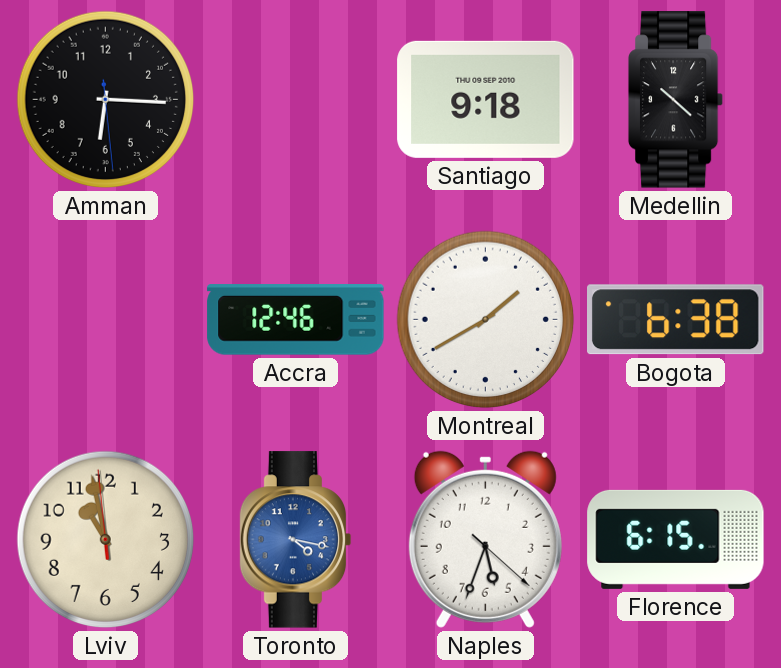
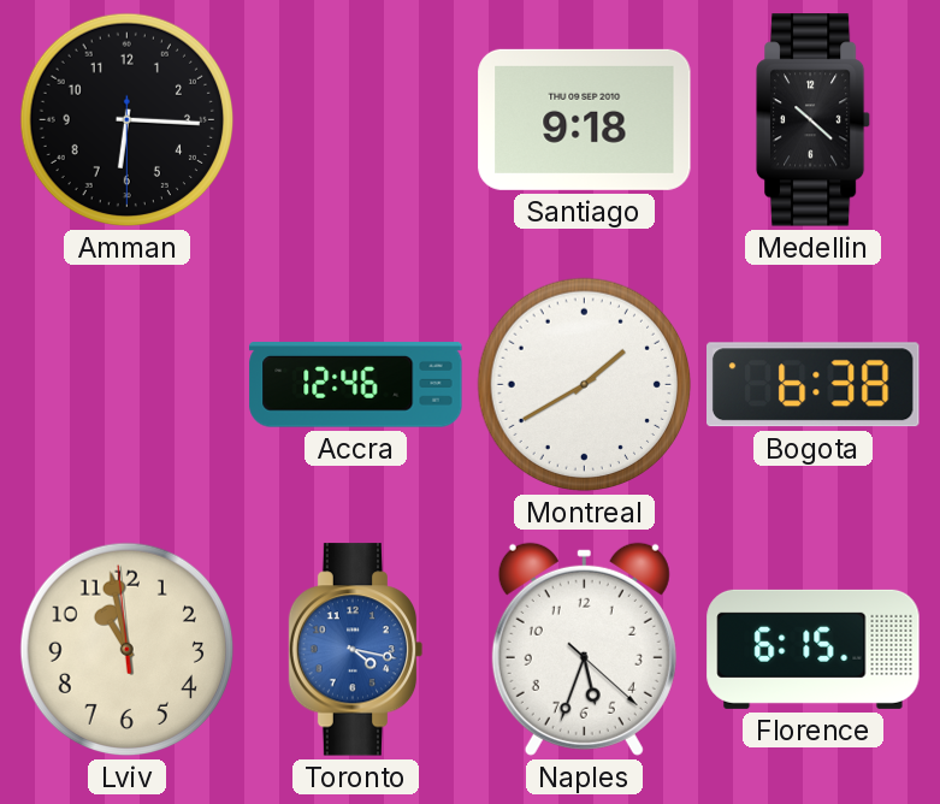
Amman: 6:15:29 -> 6:15:30
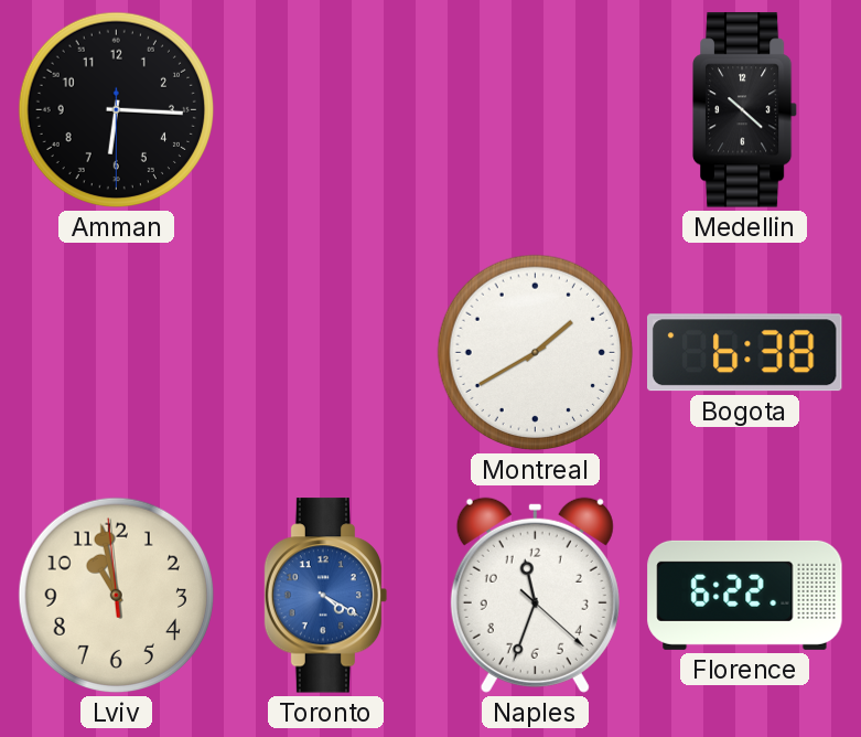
Santiago: 9:18 -> none
Accra: 12:46 -> none
Toronto: 4:17 -> 4:20
Naples: 5:33 -> 11:33
Florence: 6:15 -> 6:22
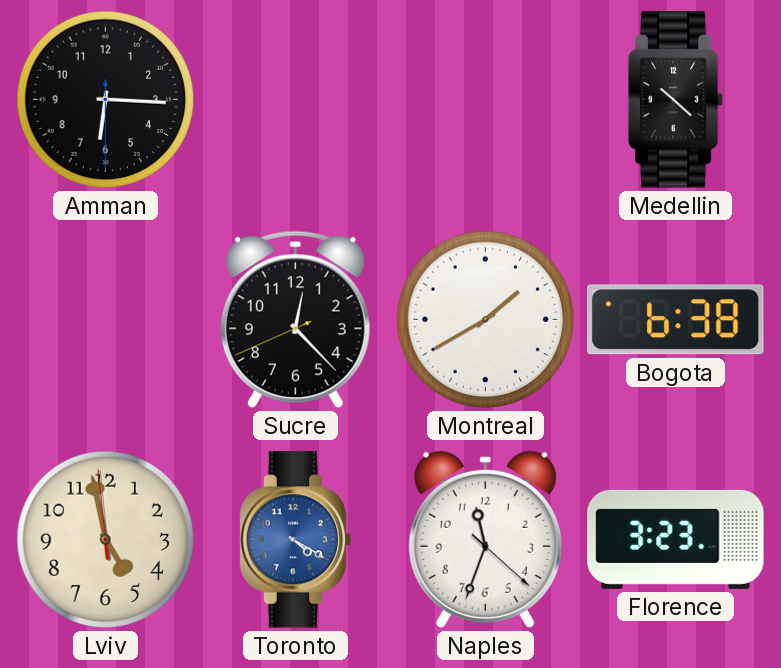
Sucre: none -> 12:22
Lviv: 10:57 -> 4:57
Florence: 6:22 -> 3:23
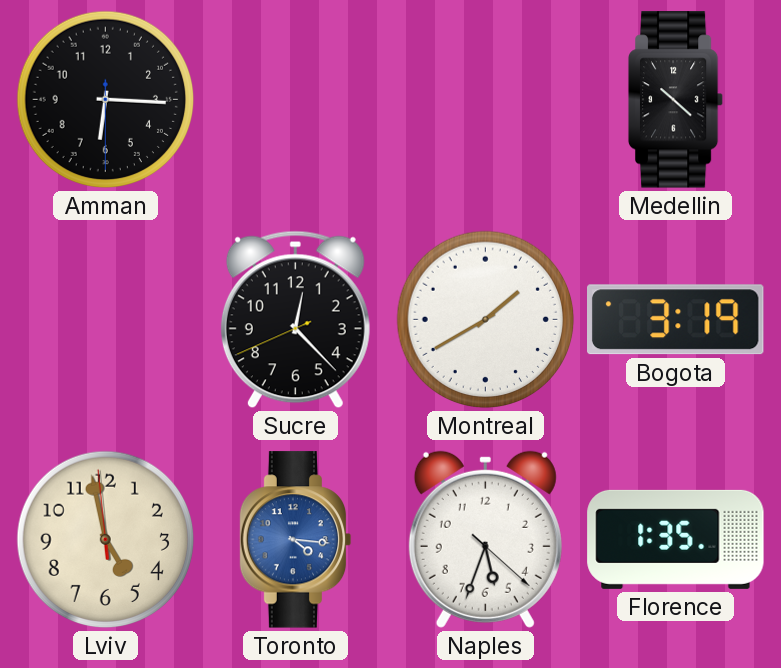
Bogota: 6:38 -> 3:19
Toronto: 4:20 -> 4:16
Naples: 11:33 -> 5:33
Florence: 3:23 -> 1:35
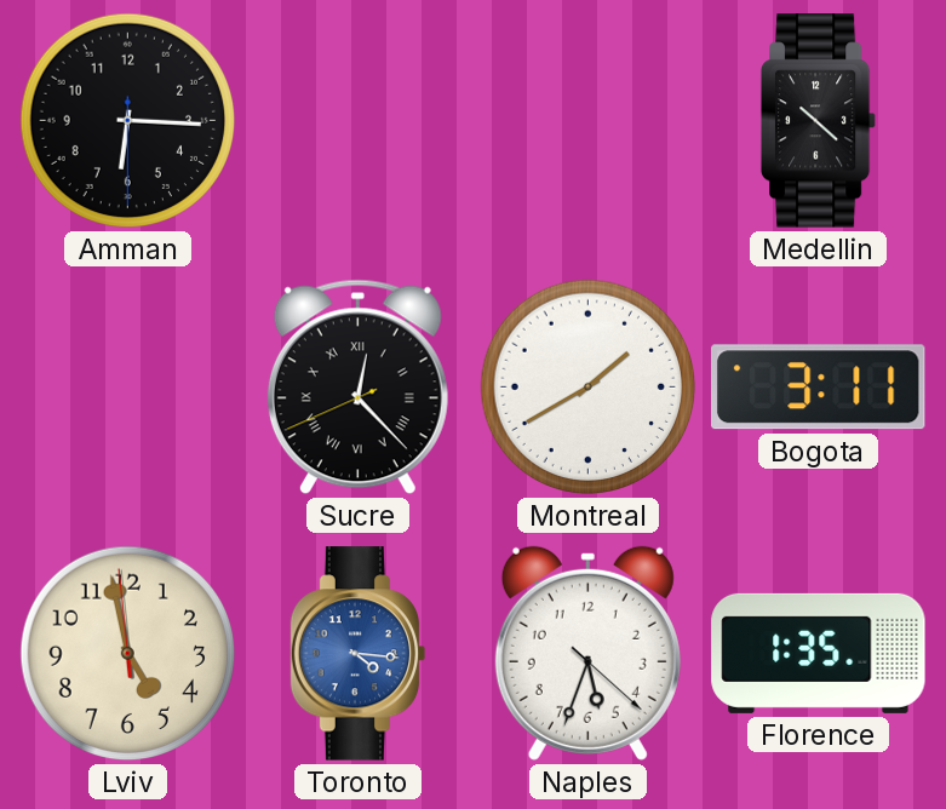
Sucre numerals: Arabic -> Roman
Bogota: 3:19 -> 3:11
